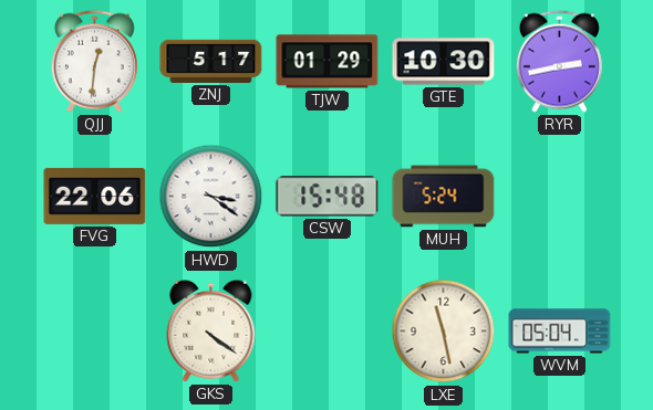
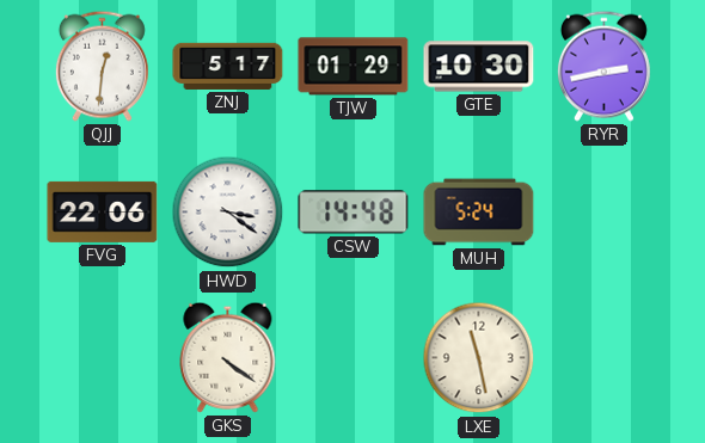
CSW: 15:48 -> 14:48
WVM: 05:04 -> none
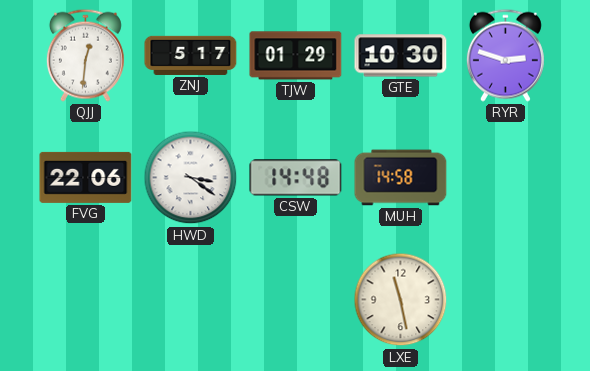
RYR: 2:43 -> 2:48
MUH: 5:24 -> 14:58
GKS: 4:21 -> none
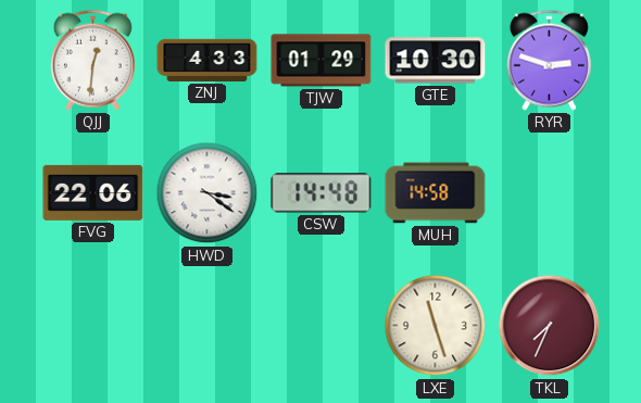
ZNJ: 5:17 -> 4:33
LXE: 11:28 -> 11:27
TKL: none -> 7:34
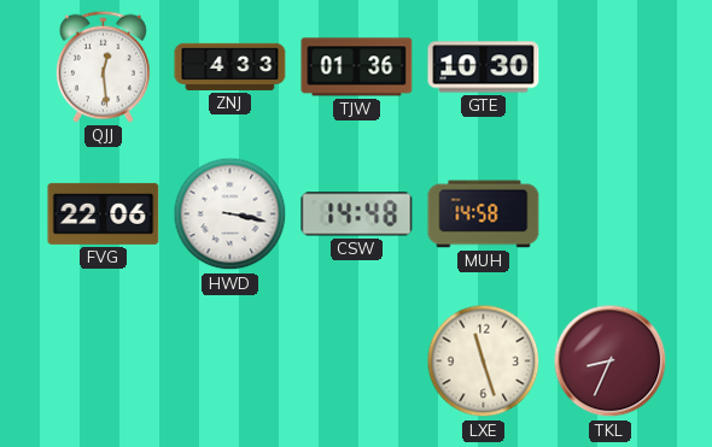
QJJ: 12:31 -> 12:29
TJW: 01:29 -> 01:36
RYR: 2:48 -> none
HWD: 3:21 -> 3:17
TKL: 7:34 -> 8:34
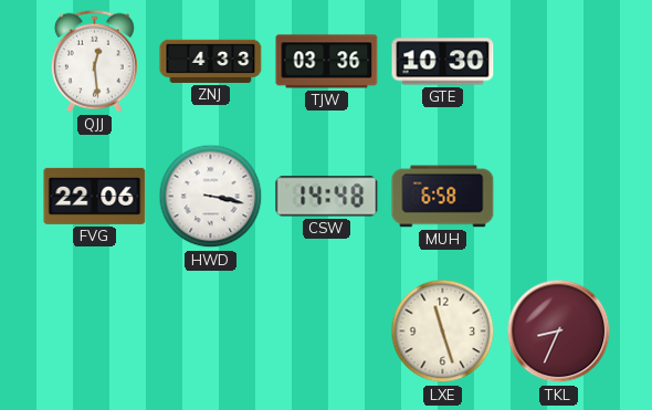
TJW: 01:36 -> 03:36
MUH: 14:58 -> 6:58
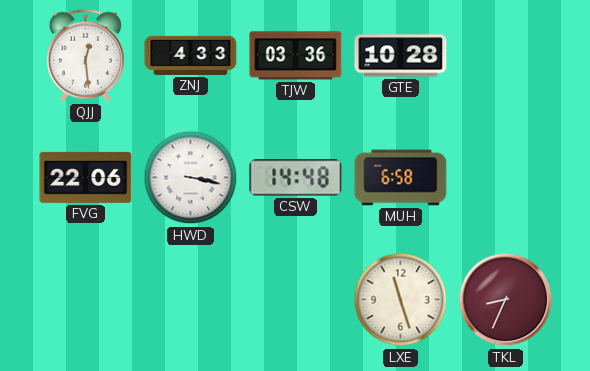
GTE: 10:30 -> 10:28
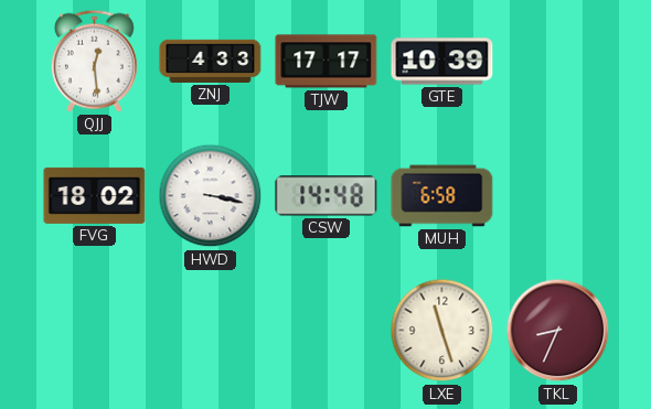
TJW: 03:36 -> 17:17
GTE: 10:28 -> 10:39
FVG: 22:06 -> 18:02
